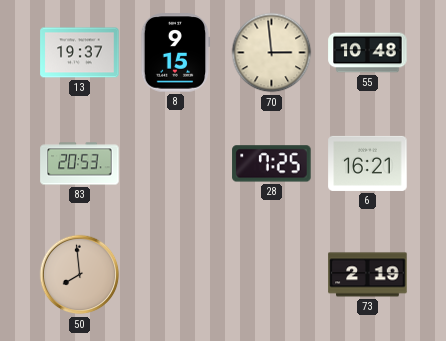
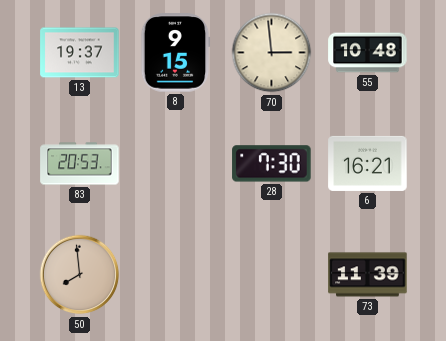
28: 7:25 -> 7:30
73: 2:19 -> 11:39
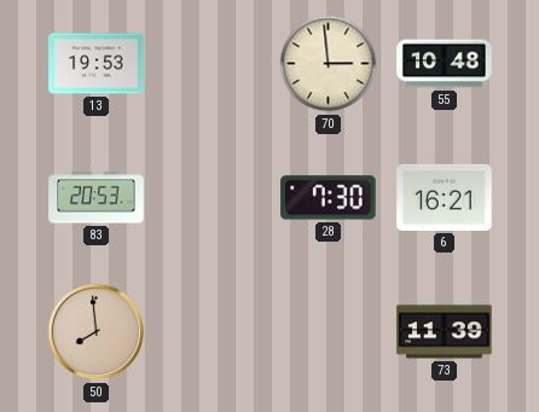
13: 19:37 -> 19:53
8: 9:15 -> none
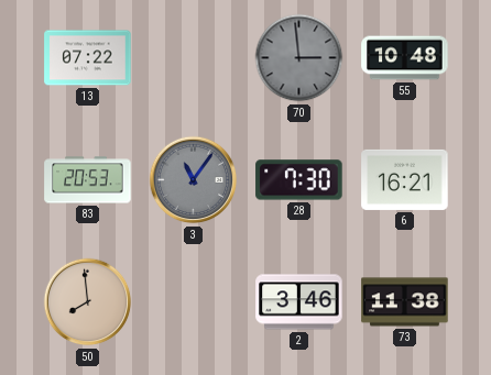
13: 19:53 -> 07:22
70 dial: cream -> grey
3: none -> 11:06
2: none -> 3:46
73: 11:39 -> 11:38
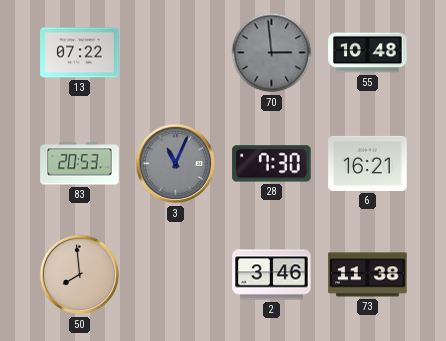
3: 11:06 -> 11:04
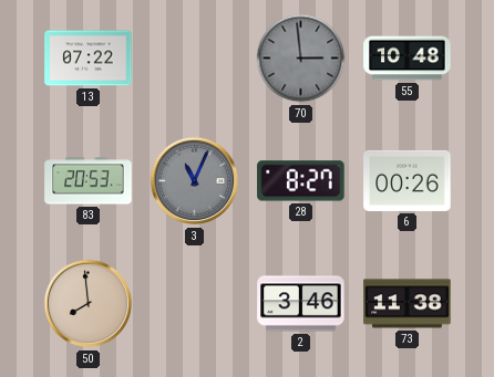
28: 7:30 -> 8:27
6: 16:21 -> 00:26
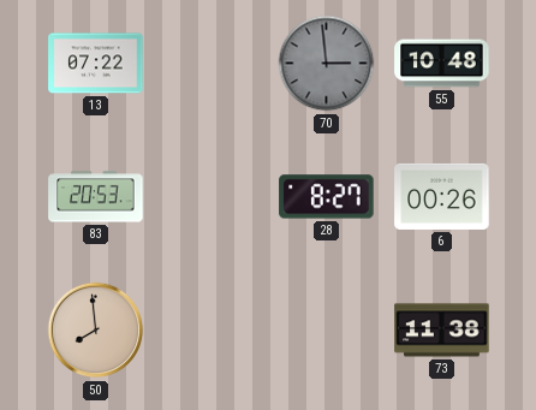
3: 11:04 -> none
2: 3:46 -> none
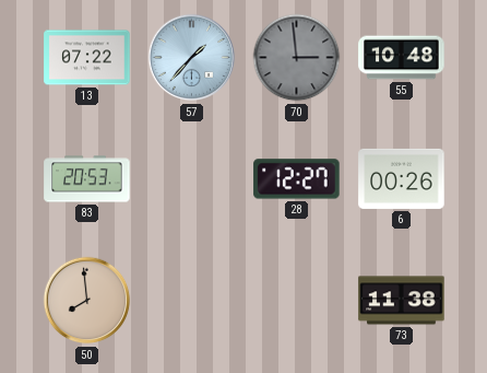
57: none -> 1:37
28: 8:27 -> 12:27
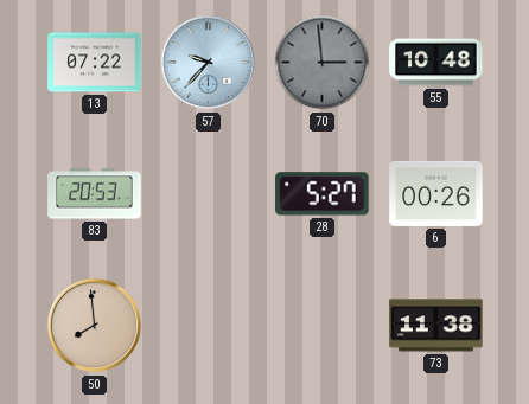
57: 1:37 -> 9:37
28: 12:27 -> 5:27
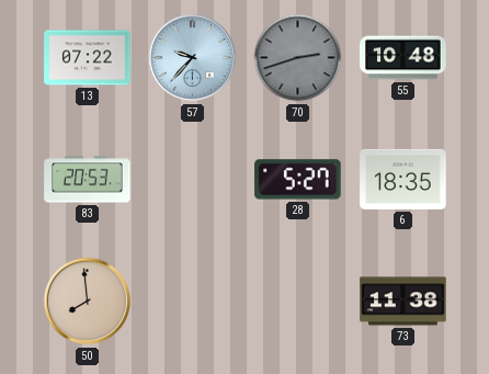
70: 2:59 -> 2:42
6: 00:26 -> 18:35
